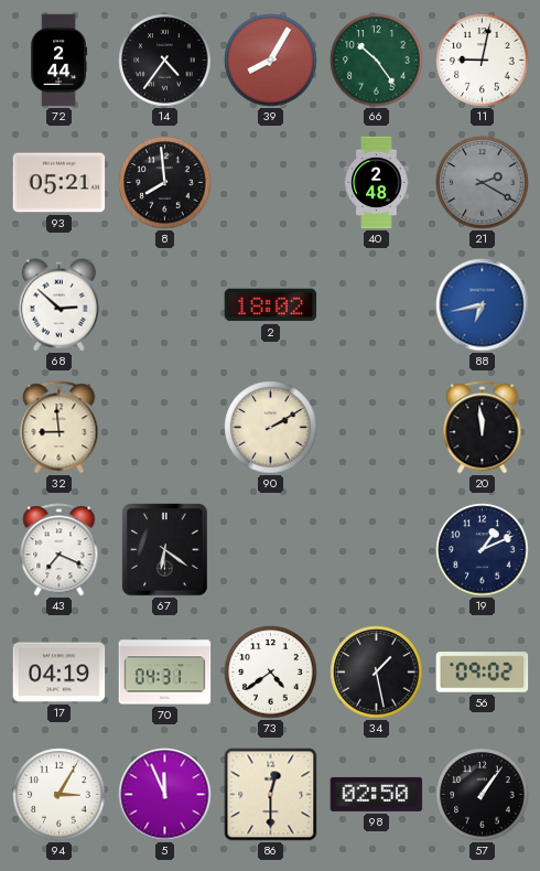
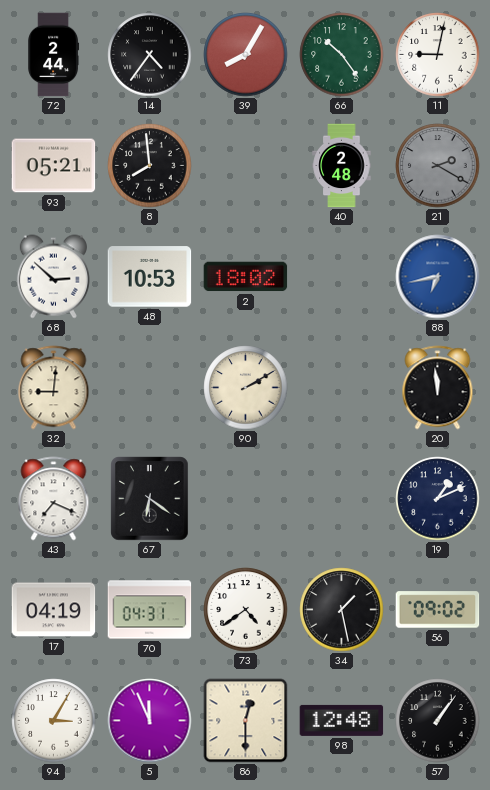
48: none -> 10:53
32: 8:59 -> 9:01
98: 02:50 -> 12:48
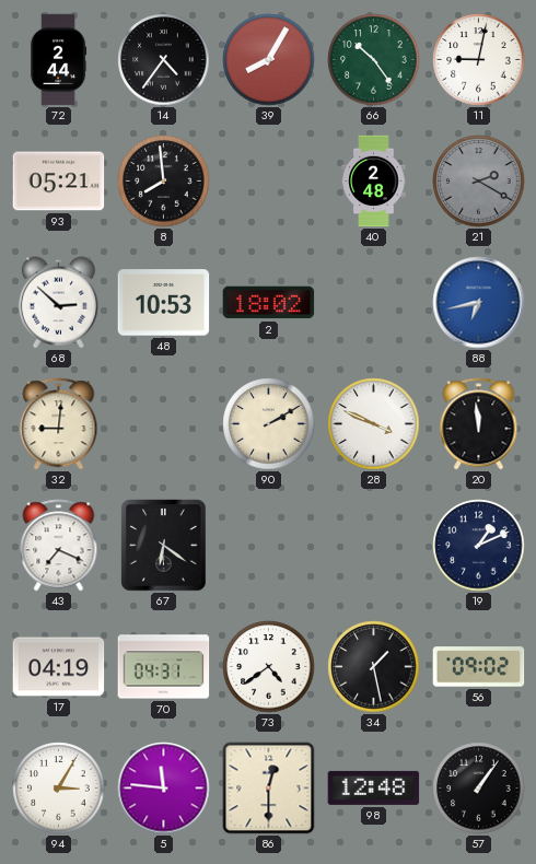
28: none -> 3:49
5: 11:56 -> 11:46
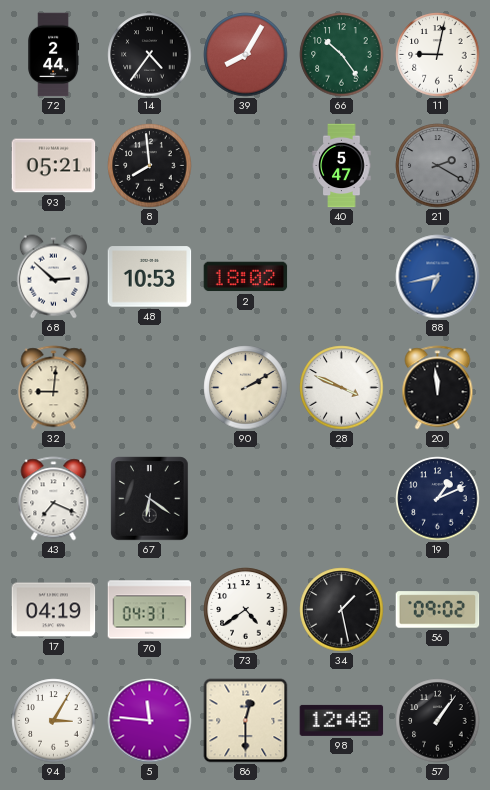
40: 2:48 -> 5:47
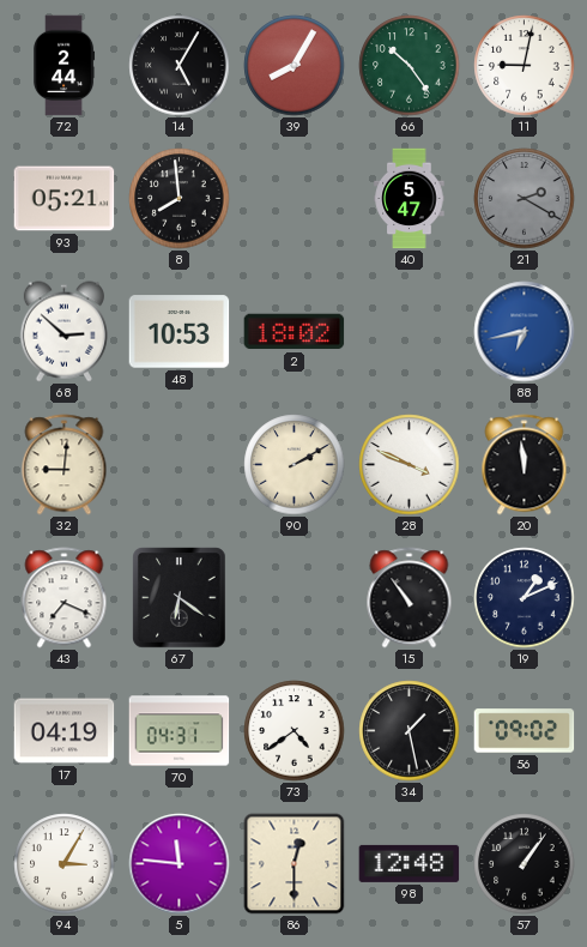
14: 4:36 -> 5:05
15: none -> 10:54
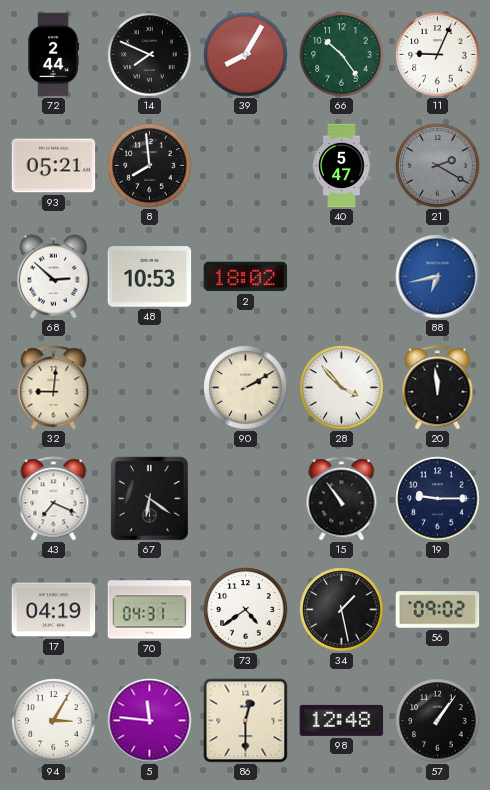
14: 5:05 -> 7:49
11: 9:02 -> 9:04
28: 3:49 -> 3:53
19: 1:11 -> 9:15
